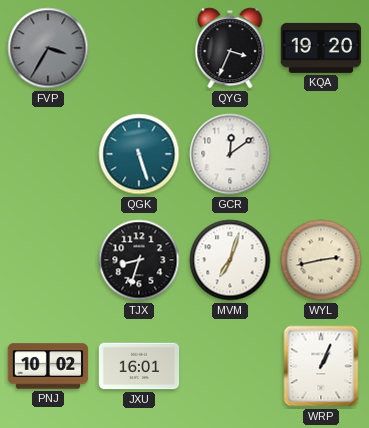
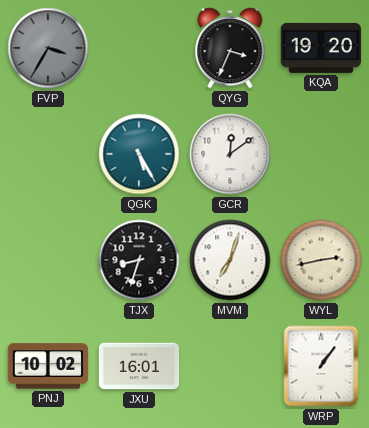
QGK: 5:27 -> 5:25
WRP: 1:04 -> 1:06
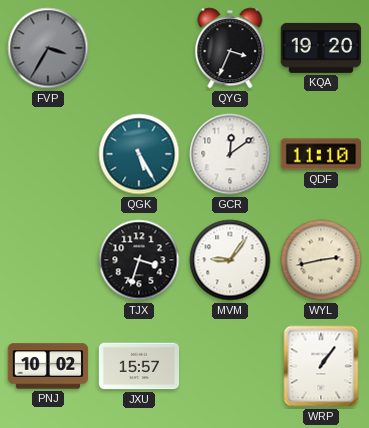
QDF: none -> 11:10
TJX: 8:33 -> 3:33
MVM: 7:03 -> 9:06
JXU: 16:01 -> 15:57
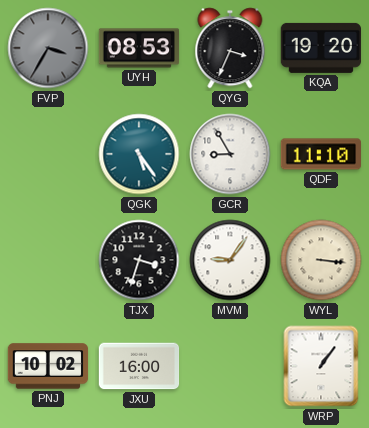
UYH: none -> 08:53
QGK: 5:25 -> 5:24
GCR: 12:09 -> 8:55
WYL: 2:43 -> 3:16
JXU: 15:57 -> 16:00
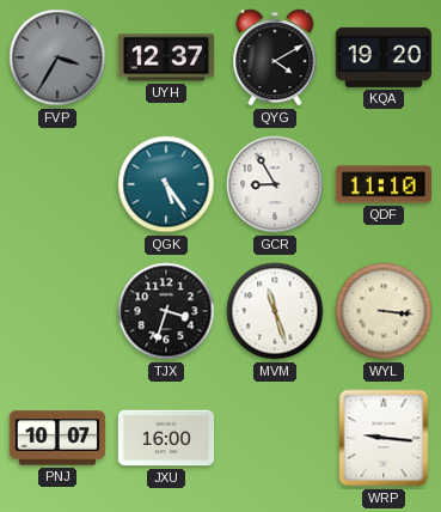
UYH: 08:53 -> 12:37
QYG: 3:34 -> 4:10
MVM: 9:06 -> 11:27
PNJ: 10:02 -> 10:07
WRP: 1:06 -> 9:16
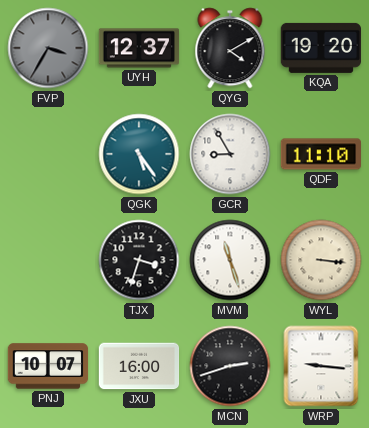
MCN: none -> 2:42
